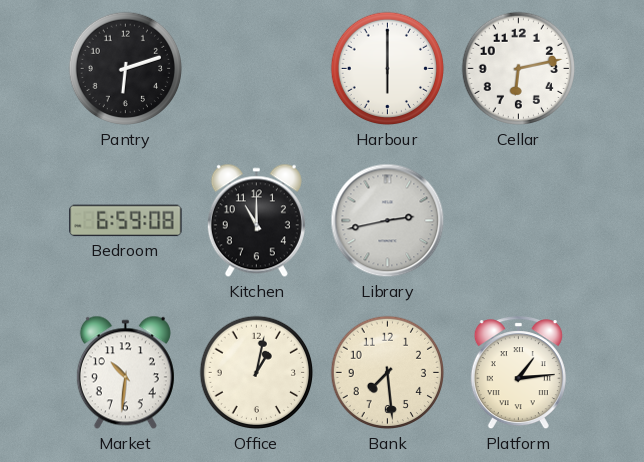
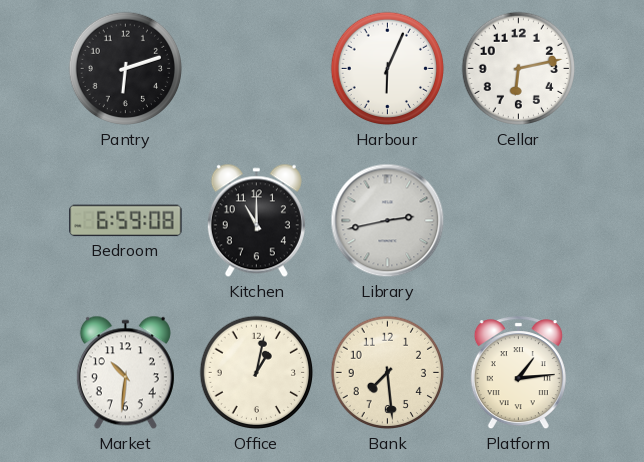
Harbour: 6:00 -> 6:04
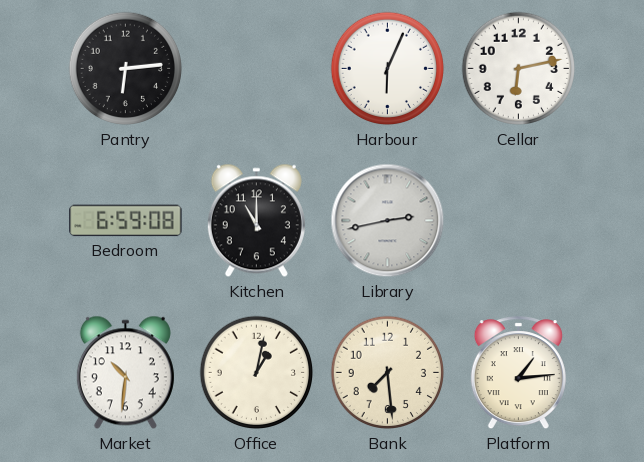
Pantry: 6:12 -> 6:14
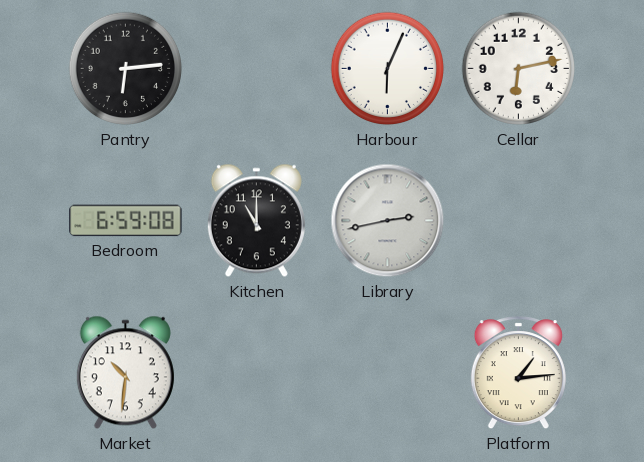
Office: 1:02 -> none
Bank: 7:29 -> none
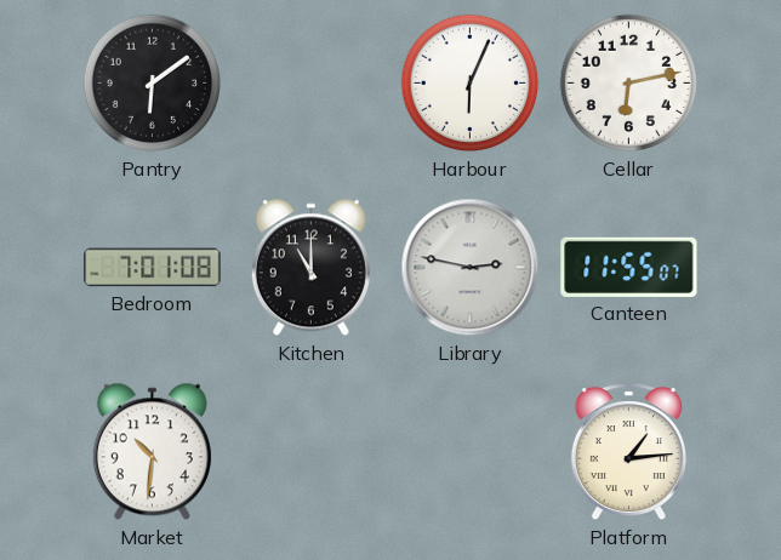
Pantry: 6:14 -> 6:09
Bedroom: 6:59 -> 7:01
Library: 2:43 -> 2:47
Canteen: none -> 11:55
